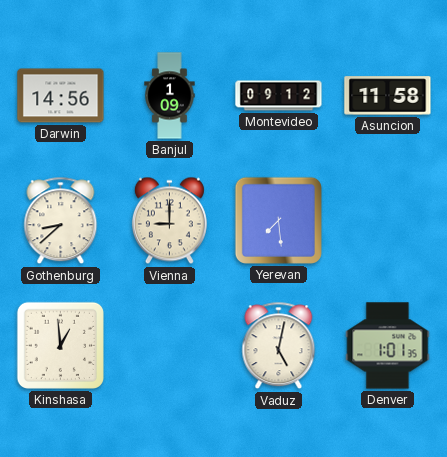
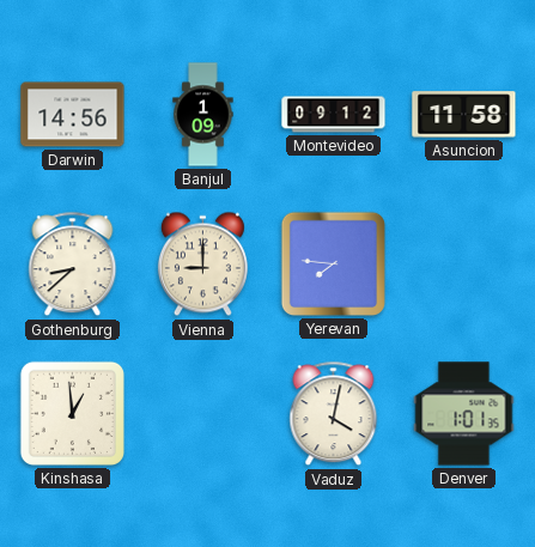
Yerevan: 7:29 -> 7:46
Vaduz: 5:02 -> 4:02
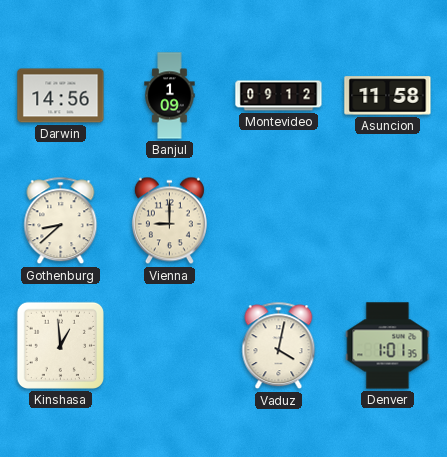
Yerevan: 7:46 -> none
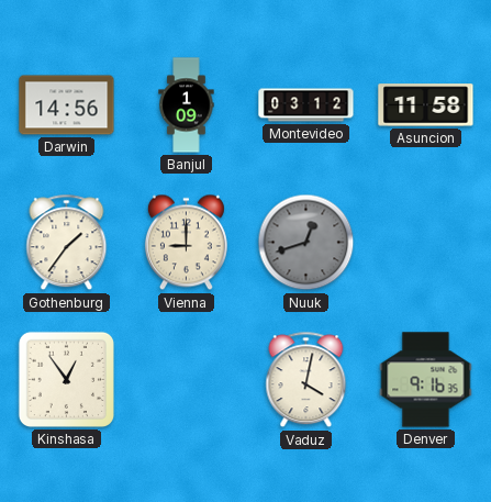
Montevideo: 09:12 -> 03:12
Gothenburg: 8:38 -> 1:36
Nuuk: none -> 12:42
Kinshasa: 12:59 -> 12:54
Denver: 1:01 -> 9:16
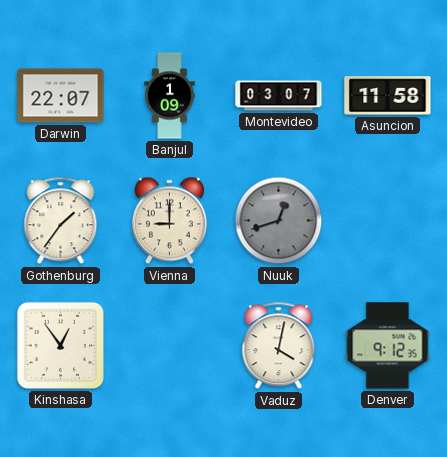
Darwin: 14:56 -> 22:07
Montevideo: 03:12 -> 03:07
Denver: 9:16 -> 9:12
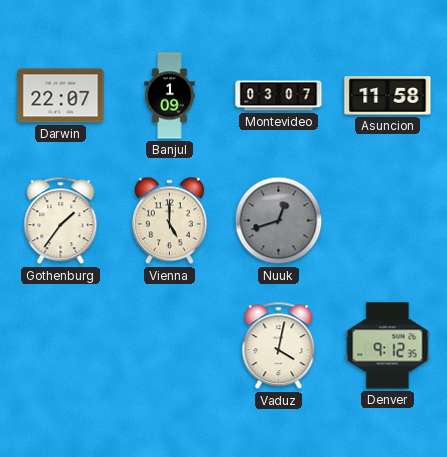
Vienna: 9:00 -> 5:00
Kinshasa: 12:54 -> none
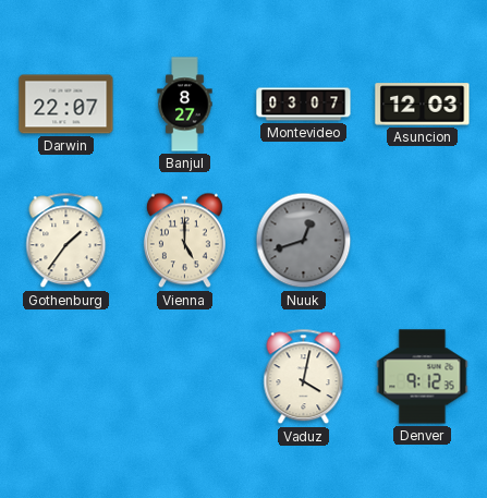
Banjul: 1:09 -> 8:27
Asuncion: 11:58 -> 12:03
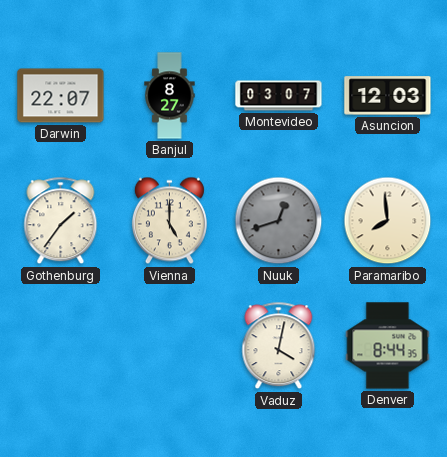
Paramaribo: none -> 7:59
Denver: 9:12 -> 8:44
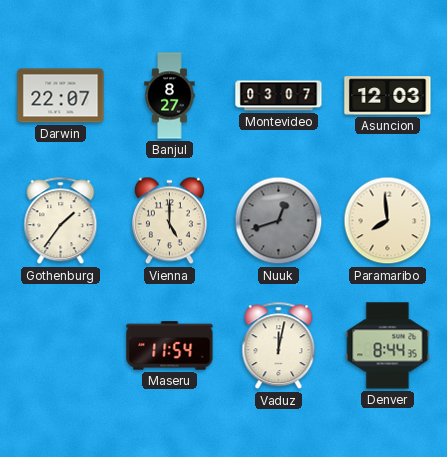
Maseru: none -> 11:54
Vaduz: 4:02 -> 12:02
